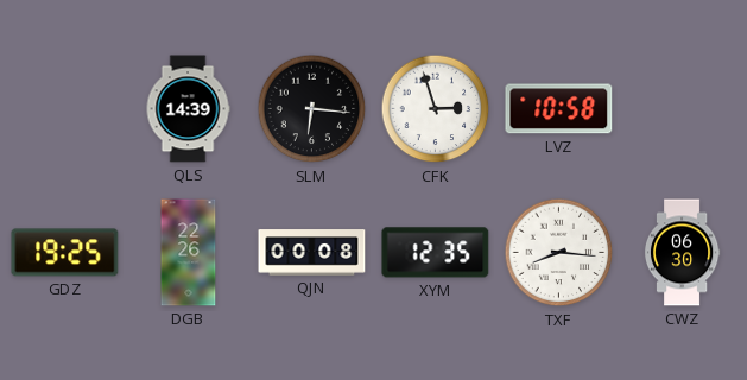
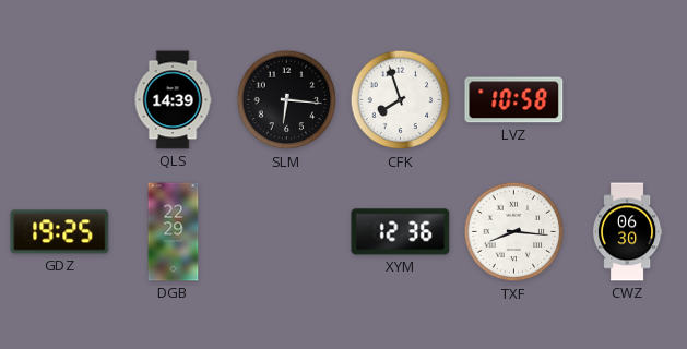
CFK: 2:57 -> 7:57
DGB: 22:26 -> 22:29
QJN: 00:08 -> none
XYM: 12:35 -> 12:36
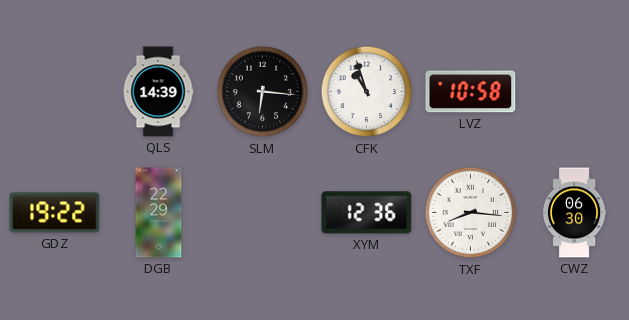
CFK: 7:57 -> 10:57
GDZ: 19:25 -> 19:22
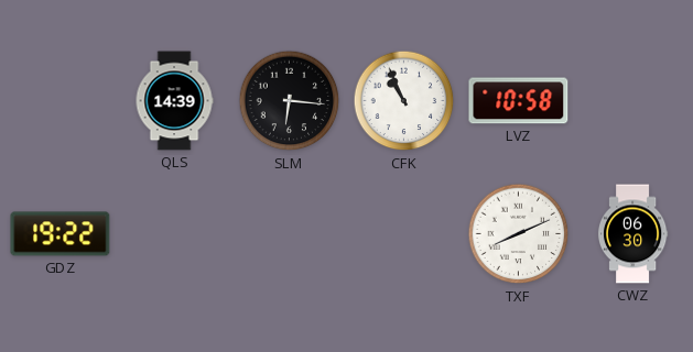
CFK: 10:57 -> 10:56
DGB: 22:29 -> none
XYM: 12:36 -> none
TXF: 8:16 -> 8:11
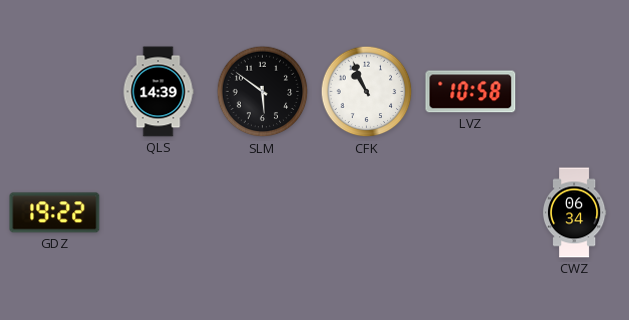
SLM: 6:16 -> 5:51
TXF: 8:11 -> none
CWZ: 06:30 -> 06:34
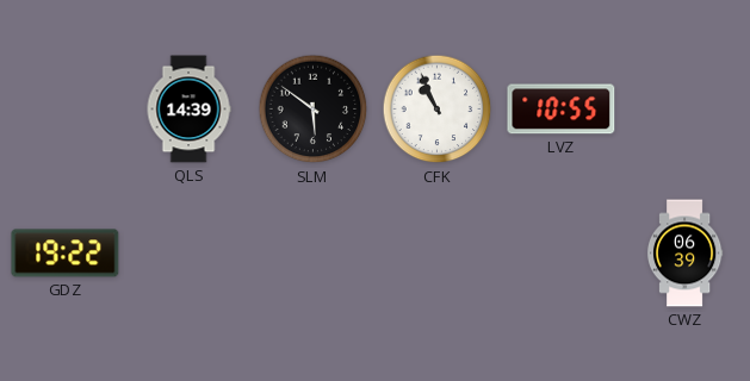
LVZ: 10:58 -> 10:55
CWZ: 06:34 -> 06:39
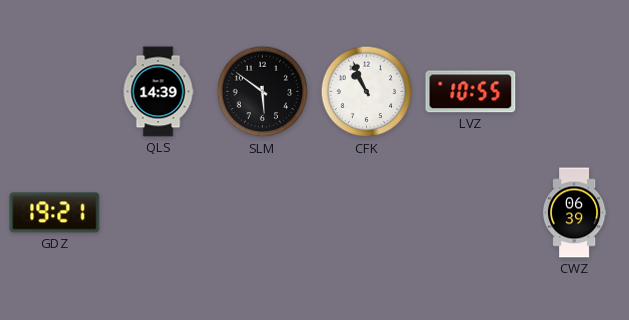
GDZ: 19:22 -> 19:21
